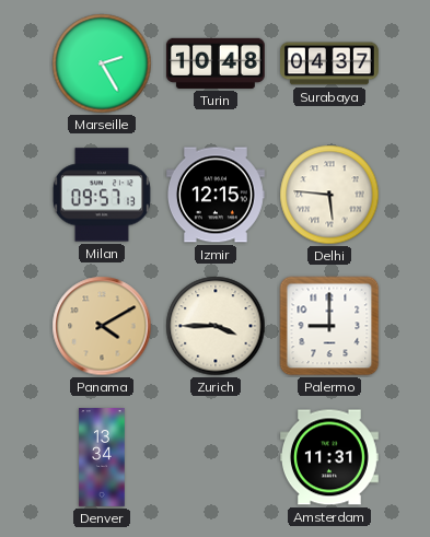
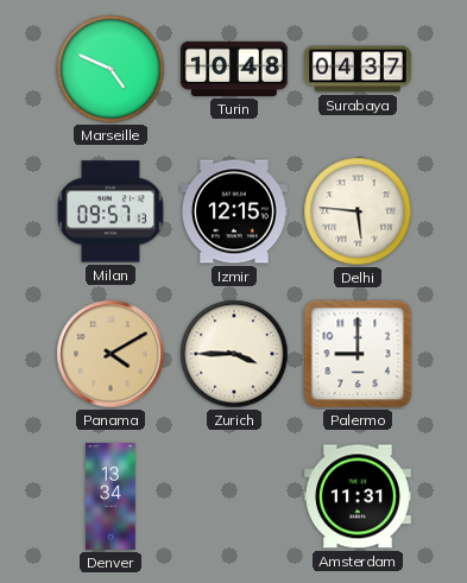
Marseille: 2:25 -> 4:49
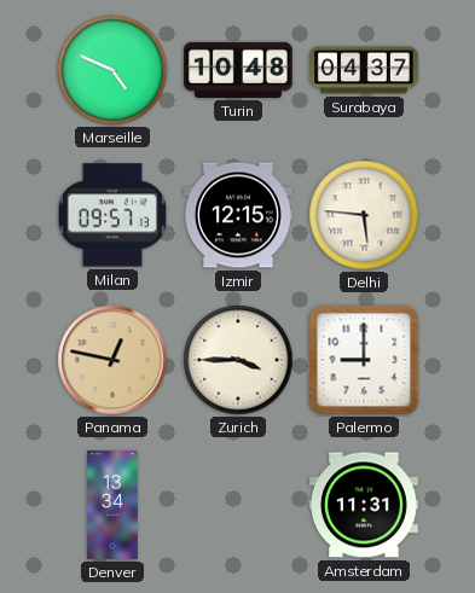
Panama: 4:10 -> 12:47
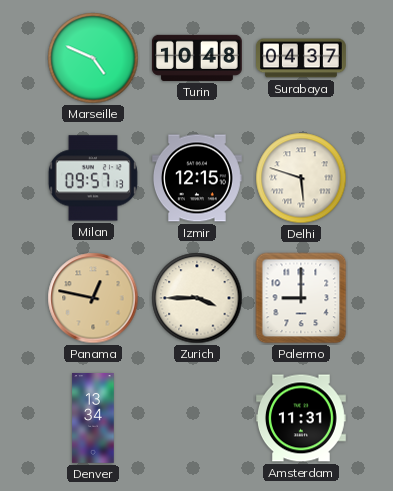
Delhi: 5:46 -> 5:48
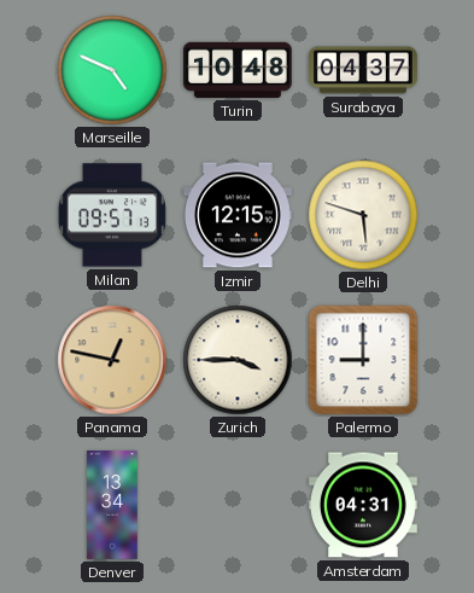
Amsterdam: 11:31 -> 04:31
